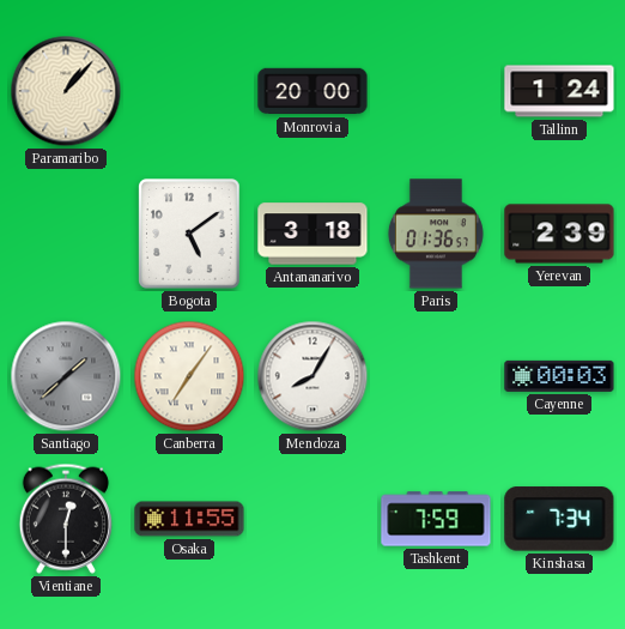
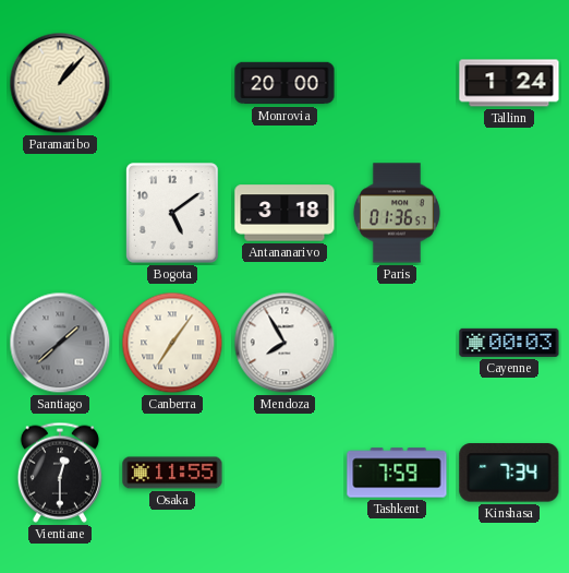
Yerevan: 2:39 -> none
Mendoza: 8:05 -> 7:55
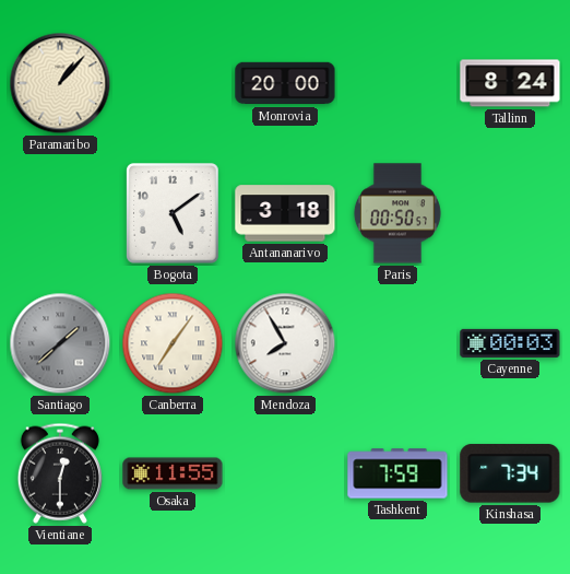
Tallinn: 1:24 -> 8:24
Paris: 01:36 -> 00:50
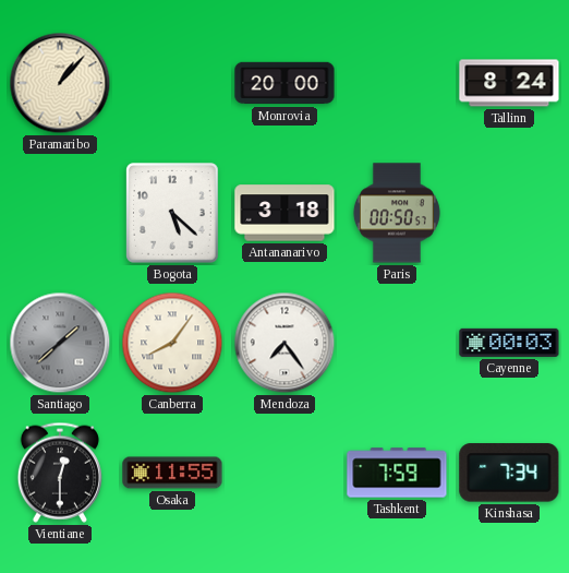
Bogota: 5:09 -> 5:22
Canberra: 7:06 -> 8:06
Mendoza: 7:55 -> 7:24
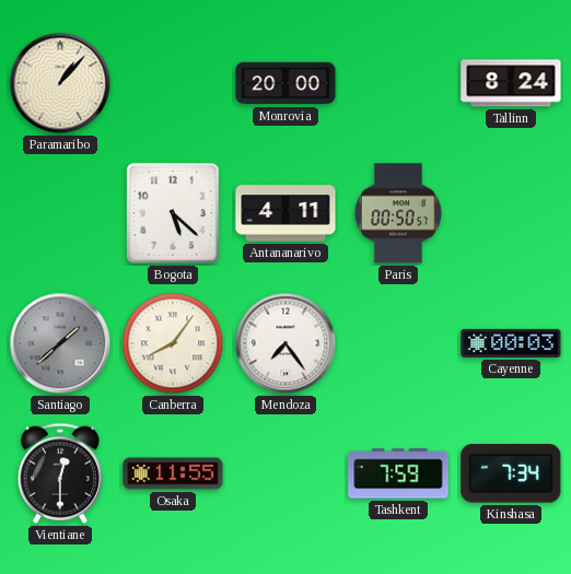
Antananarivo: 3:18 -> 4:11
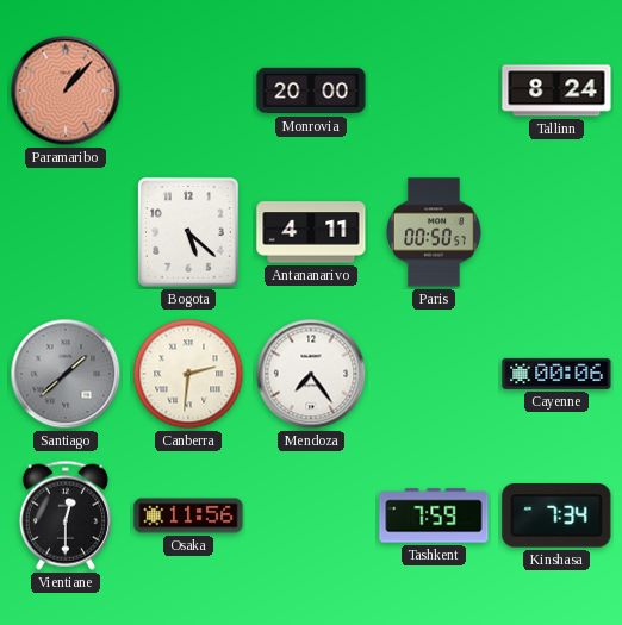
Paramaribo dial: cream -> salmon
Canberra: 8:06 -> 2:31
Cayenne: 00:03 -> 00:06
Osaka: 11:55 -> 11:56
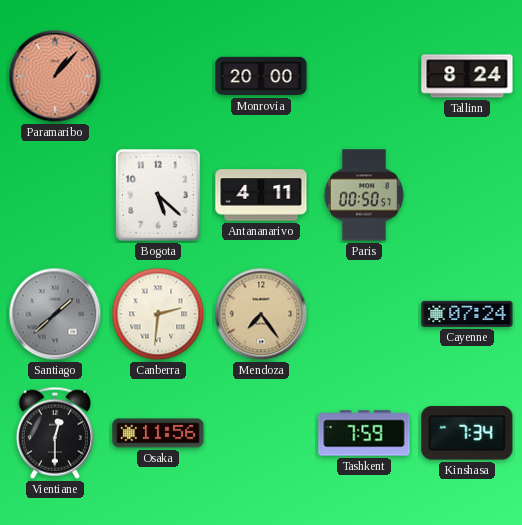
Mendoza dial: white -> champagne
Cayenne: 00:06 -> 07:24
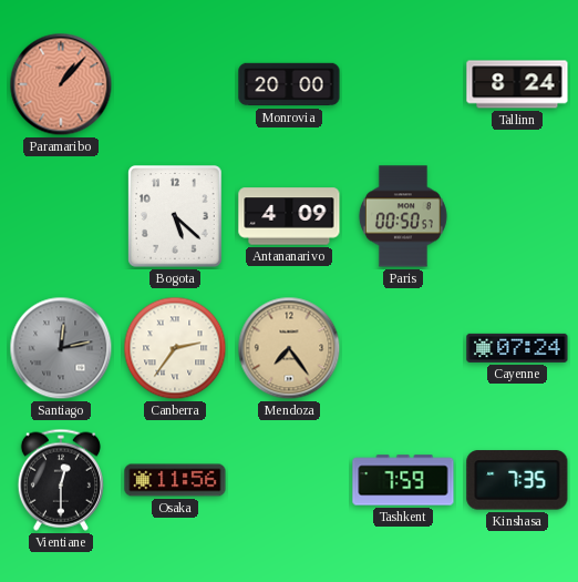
Antananarivo: 4:11 -> 4:09
Santiago: 1:38 -> 12:13
Canberra: 2:31 -> 2:36
Kinshasa: 7:34 -> 7:35
